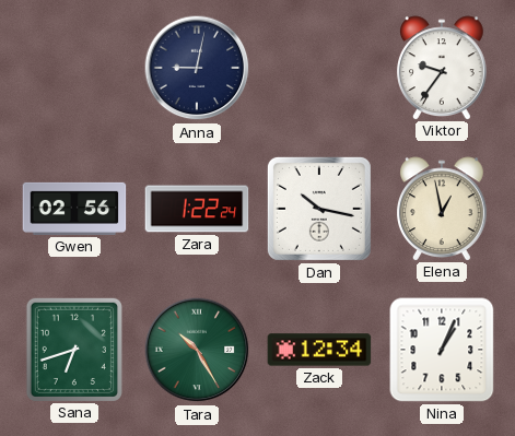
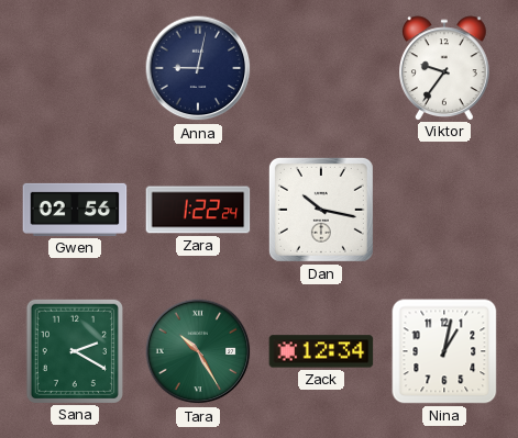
Elena: 12:58 -> none
Sana: 6:42 -> 2:20
Nina: 1:04 -> 1:02
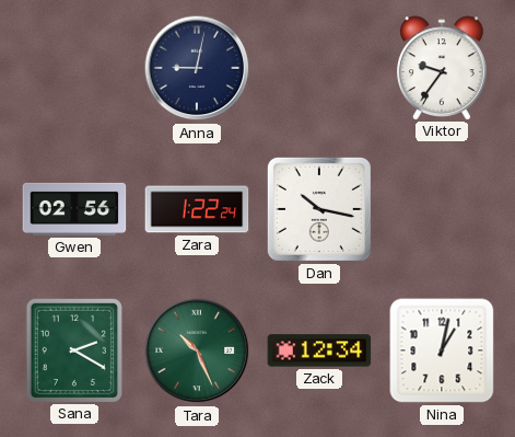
Tara: 10:25 -> 10:26
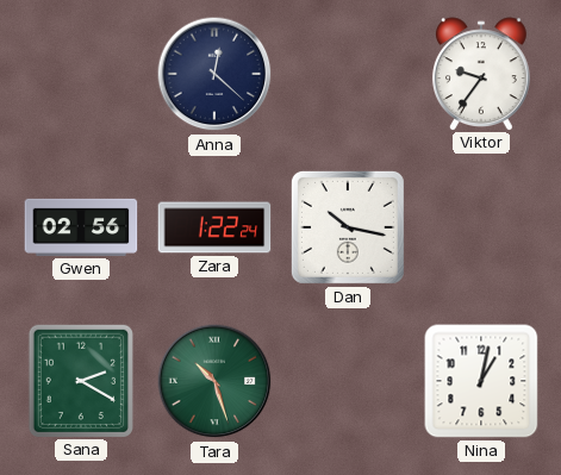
Anna: 9:02 -> 12:22
Tara: 10:26 -> 10:27
Zack: 12:34 -> none
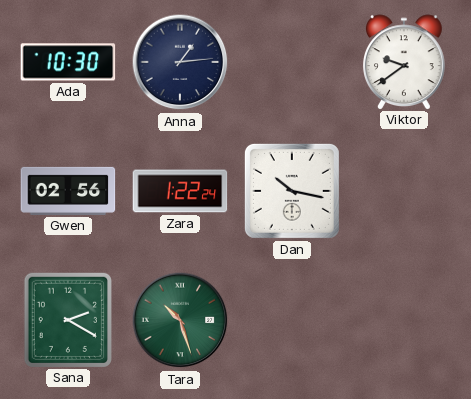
Ada: none -> 10:30
Anna: 12:22 -> 1:14
Viktor: 9:36 -> 9:39
Nina: 1:02 -> none
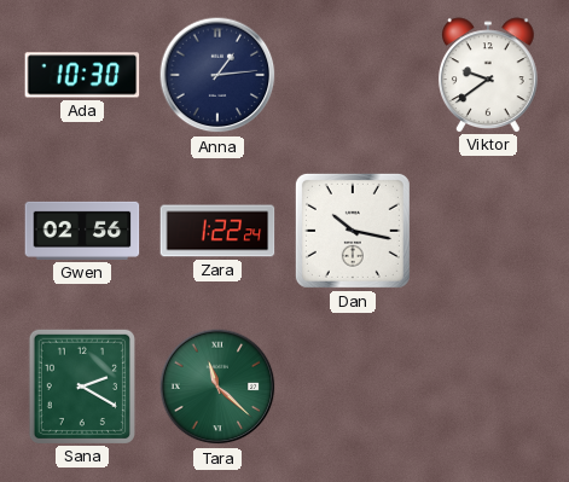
Tara: 10:27 -> 11:22
